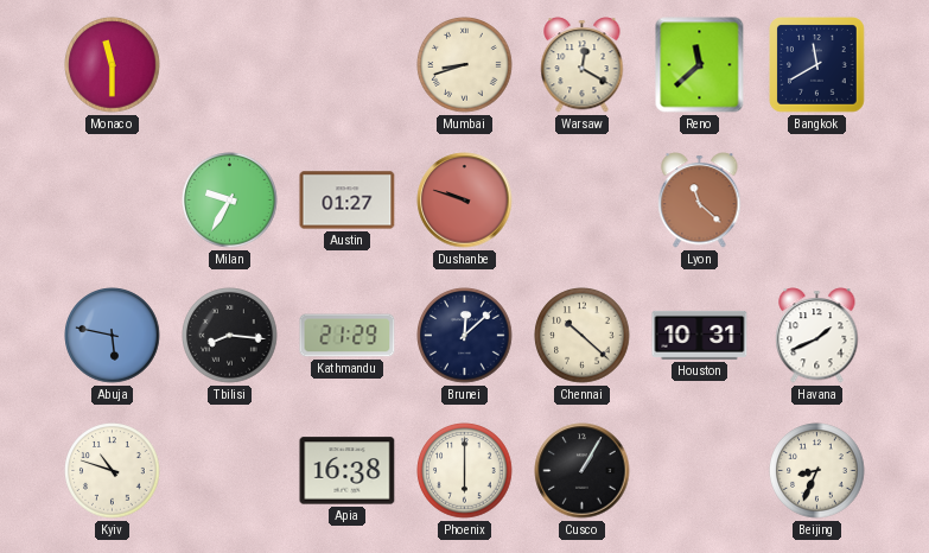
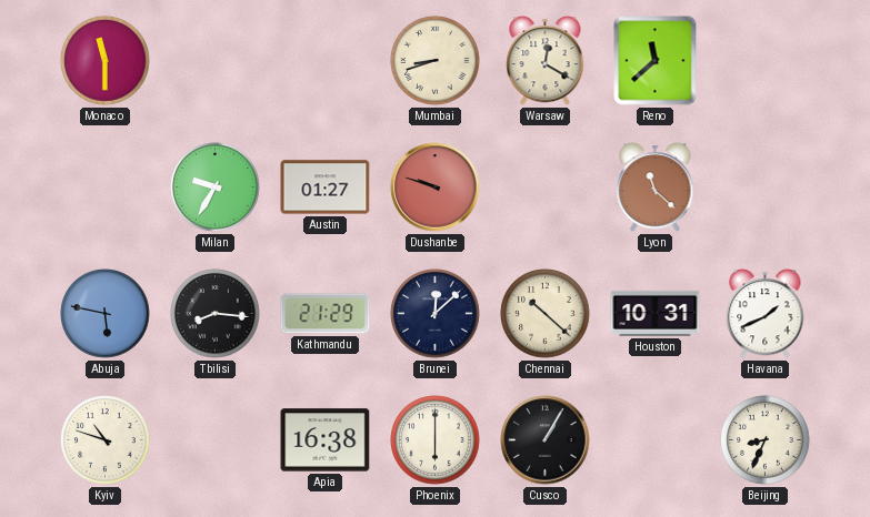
Bangkok: 11:40 -> none
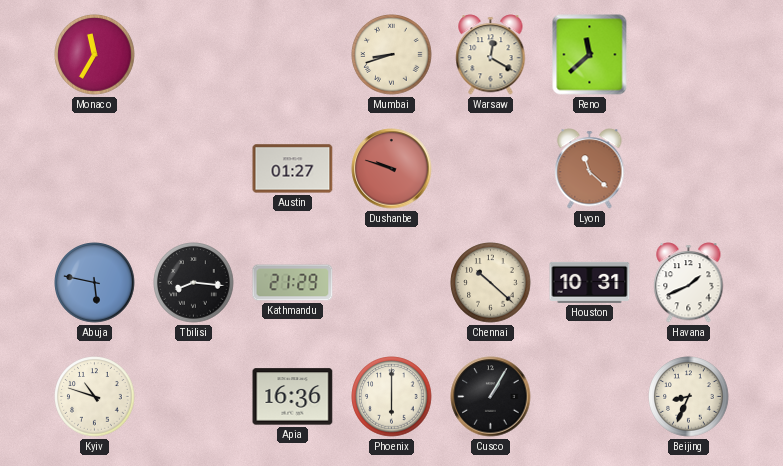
Monaco: 11:30 -> 11:35
Milan: 9:35 -> none
Brunei: 12:08 -> none
Apia: 16:38 -> 16:36
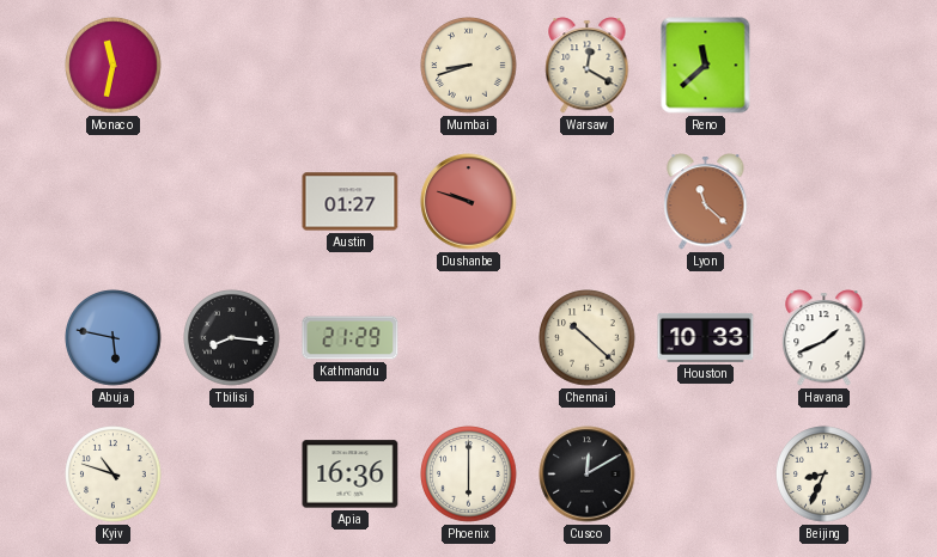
Monaco: 11:35 -> 11:32
Houston: 10:31 -> 10:33
Cusco: 1:05 -> 12:10
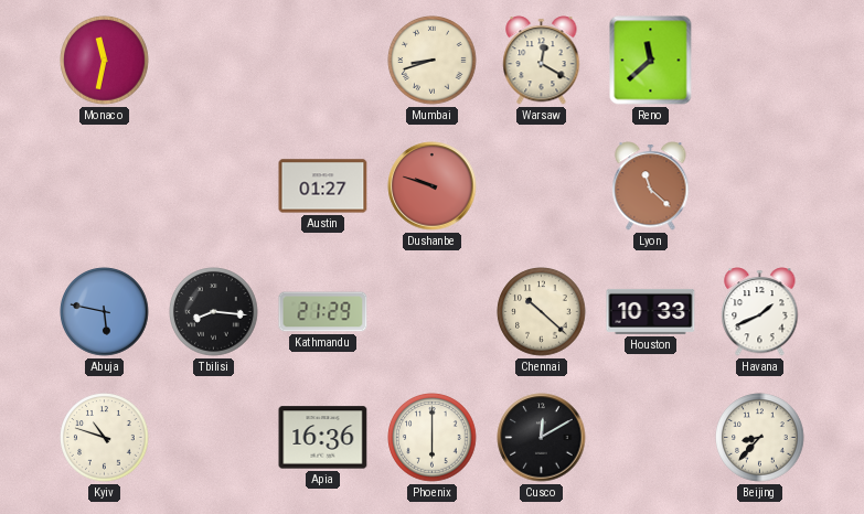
Beijing: 8:34 -> 8:37
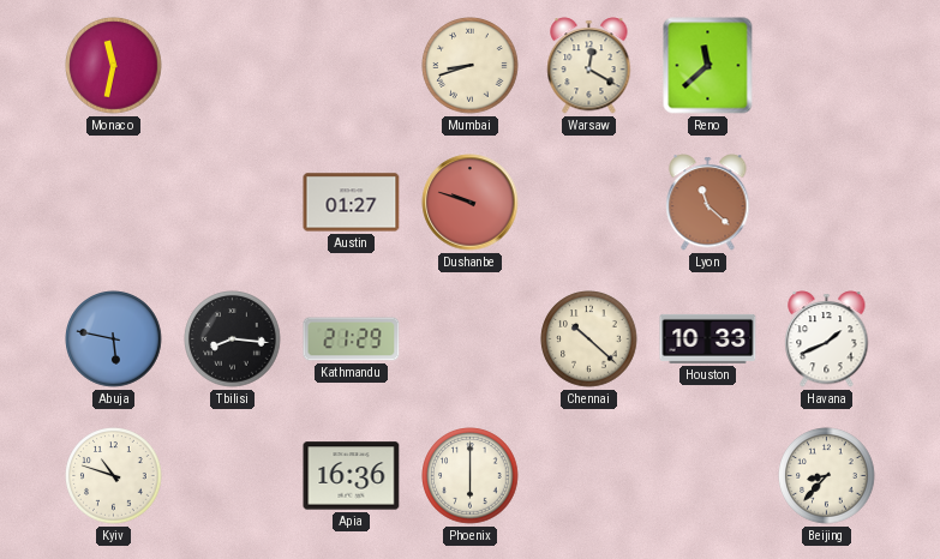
Cusco: 12:10 -> none
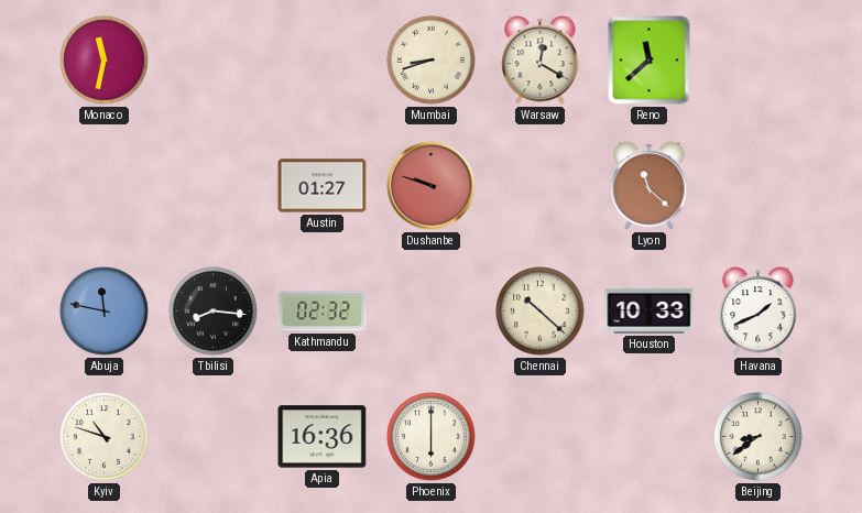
Abuja: 5:47 -> 11:47
Kathmandu: 21:29 -> 02:32
Beijing: 8:37 -> 8:39
